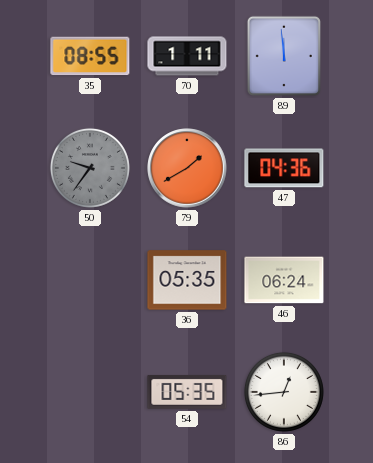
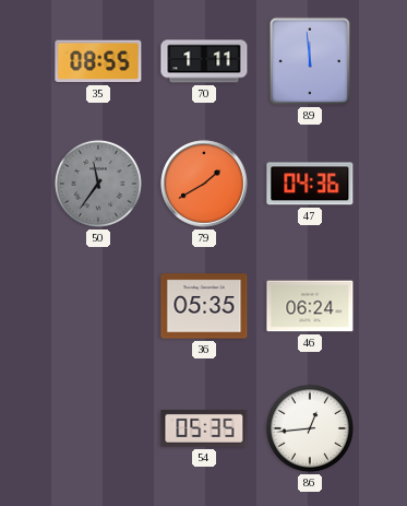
50: 9:36 -> 11:36
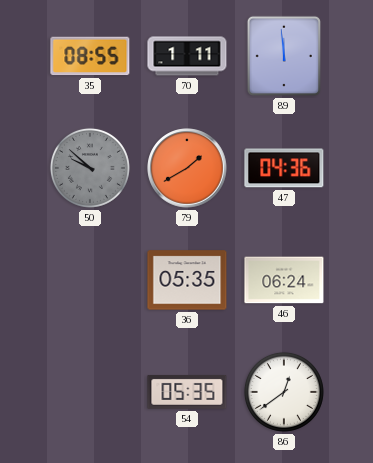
50: 11:36 -> 9:52
86: 12:44 -> 12:39
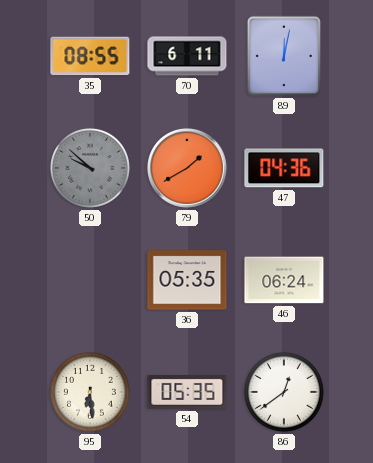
70: 1:11 -> 6:11
89: 11:59 -> 12:02
95: none -> 6:29
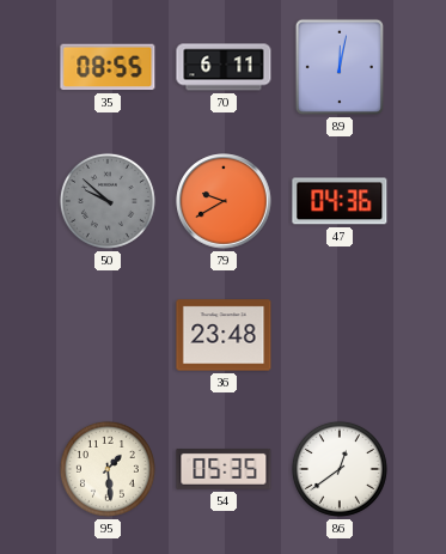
79: 1:40 -> 9:40
36: 05:35 -> 23:48
46: 06:24 -> none
95: 6:29 -> 1:29
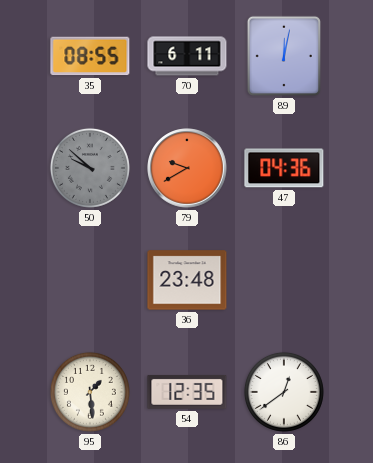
54: 05:35 -> 12:35
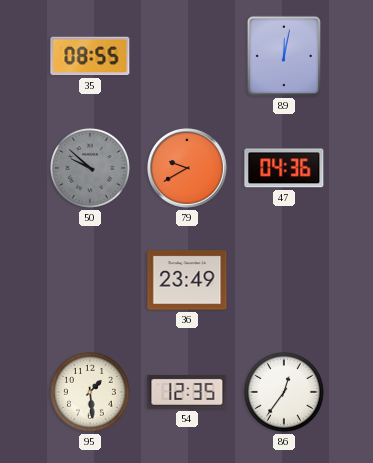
70: 6:11 -> none
36: 23:48 -> 23:49
86: 12:39 -> 12:36
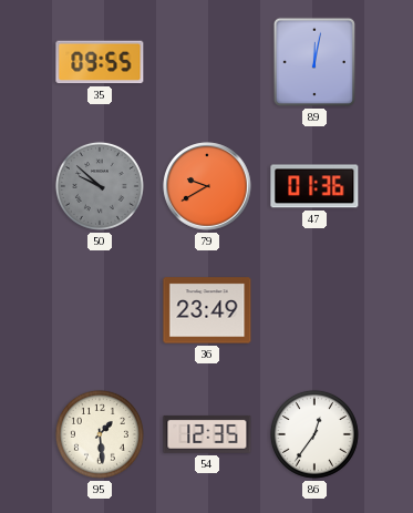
35: 08:55 -> 09:55
47: 04:36 -> 01:36
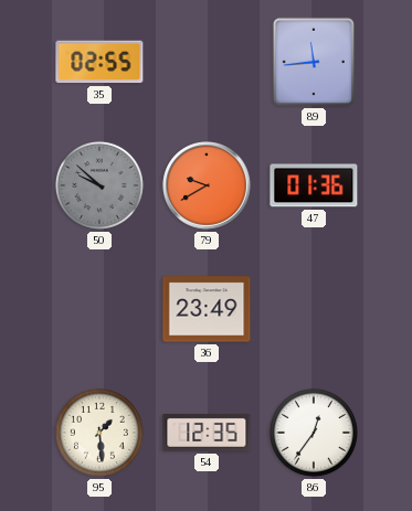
35: 09:55 -> 02:55
89: 12:02 -> 11:44
